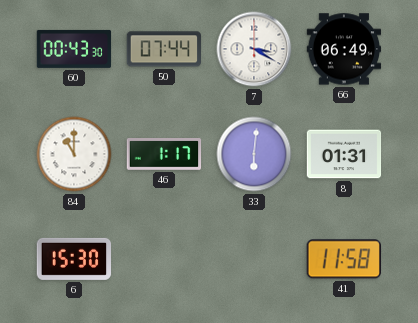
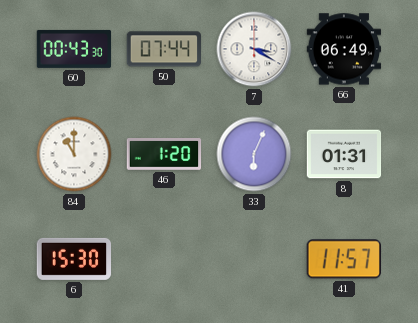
46: 1:17 -> 1:20
33: 6:01 -> 6:04
41: 11:58 -> 11:57
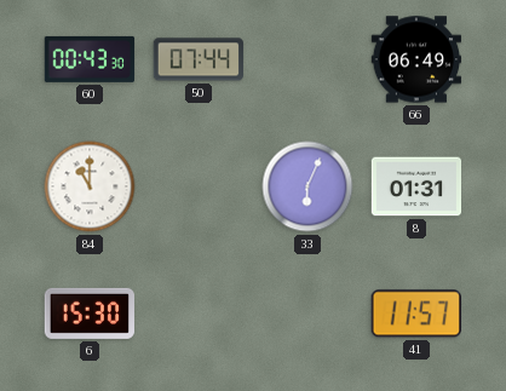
7: 3:20 -> none
46: 1:20 -> none
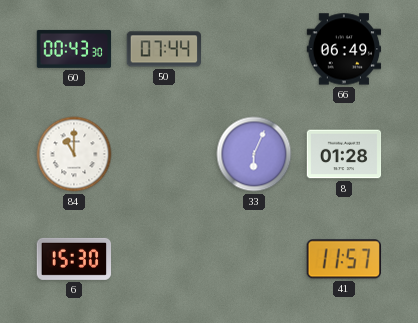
8: 01:31 -> 01:28
